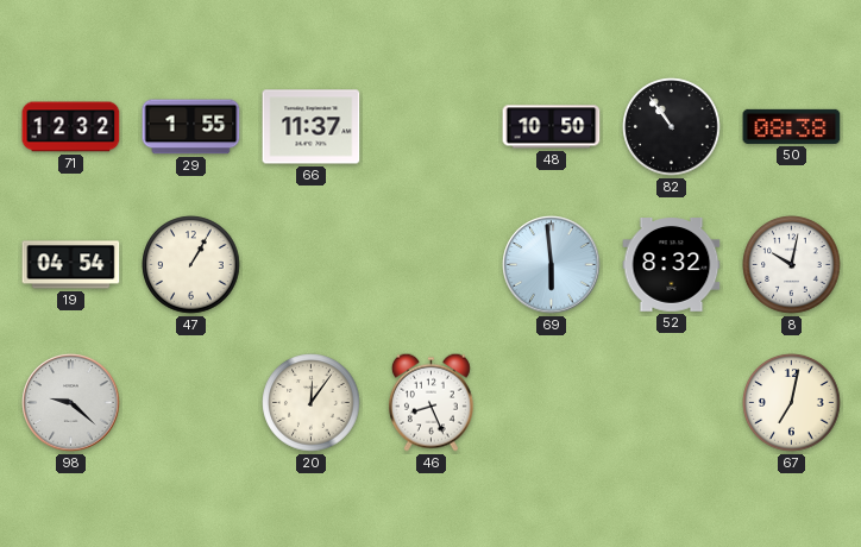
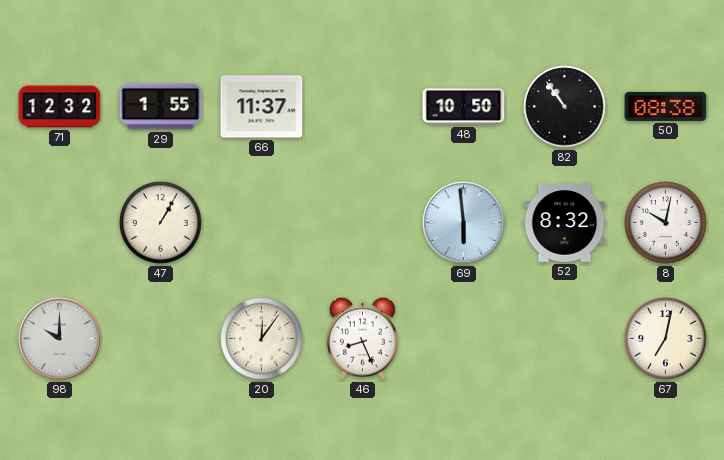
19: 04:54 -> none
98: 9:22 -> 10:00
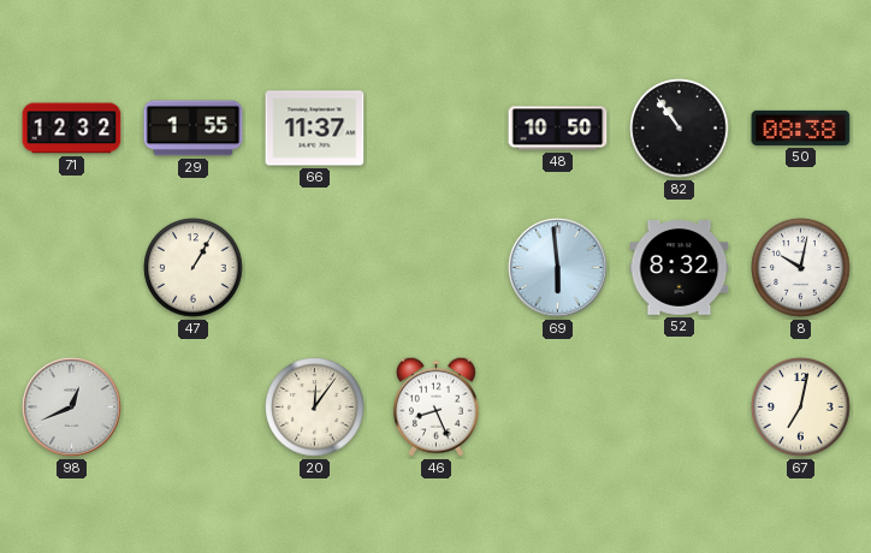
98: 10:00 -> 12:41
